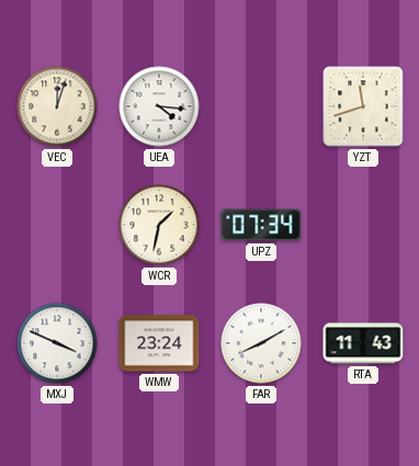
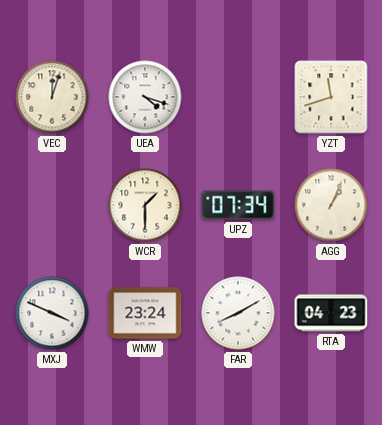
UEA: 4:16 -> 4:18
WCR: 1:32 -> 1:30
AGG: none -> 1:04
RTA: 11:43 -> 04:23
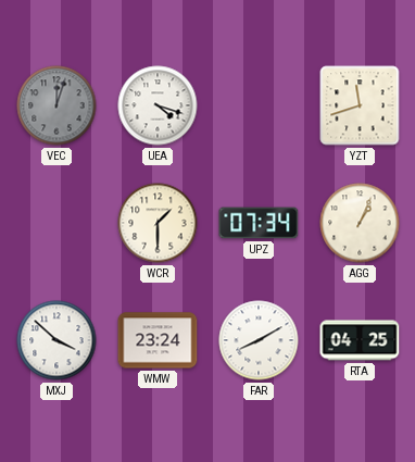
VEC dial: cream -> grey
MXJ: 3:49 -> 3:52
RTA: 04:23 -> 04:25
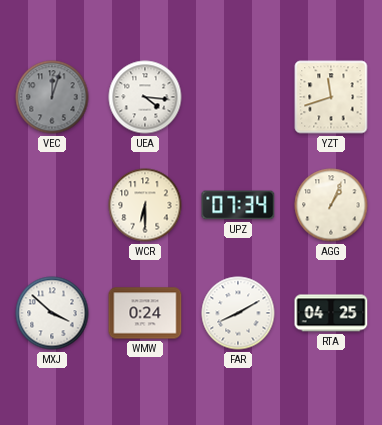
UEA: 4:18 -> 4:16
WCR: 1:30 -> 6:30
WMW: 23:24 -> 0:24
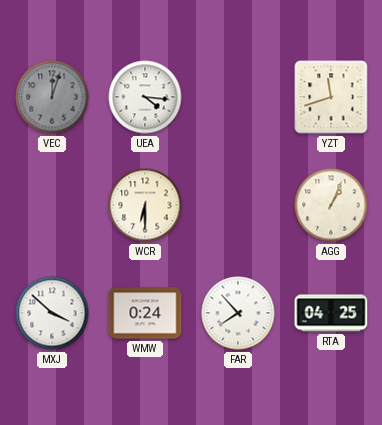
UPZ: 07:34 -> none
FAR: 8:10 -> 7:53
